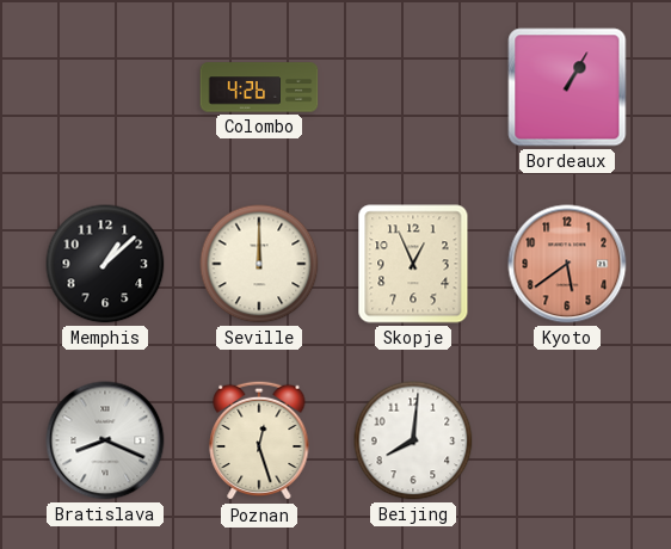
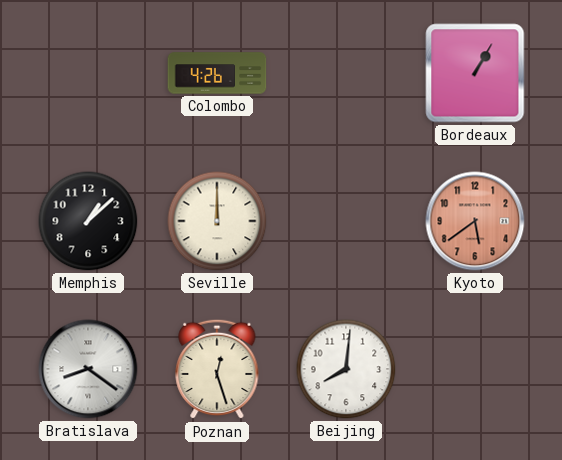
Skopje: 12:56 -> none
Bratislava: 8:19 -> 8:21
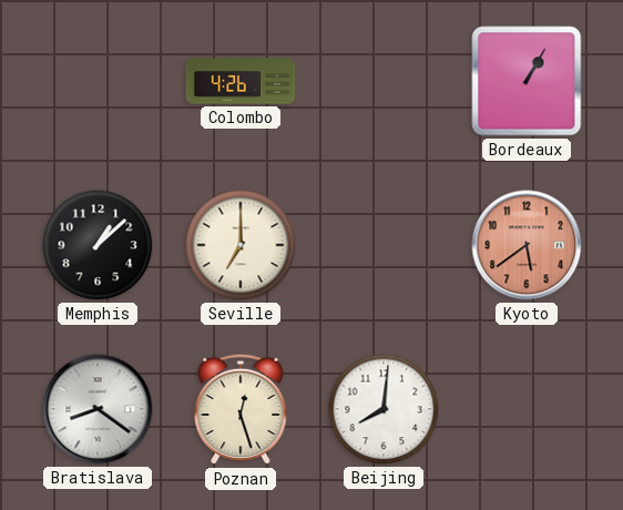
Seville: 12:00 -> 7:00
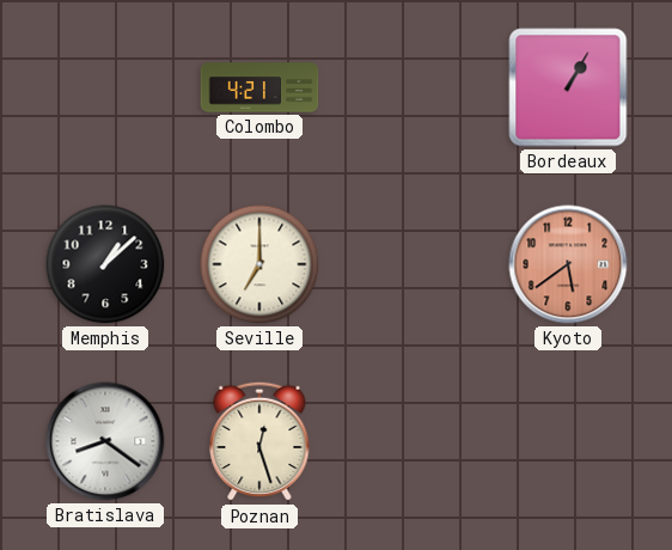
Colombo: 4:26 -> 4:21
Beijing: 8:01 -> none
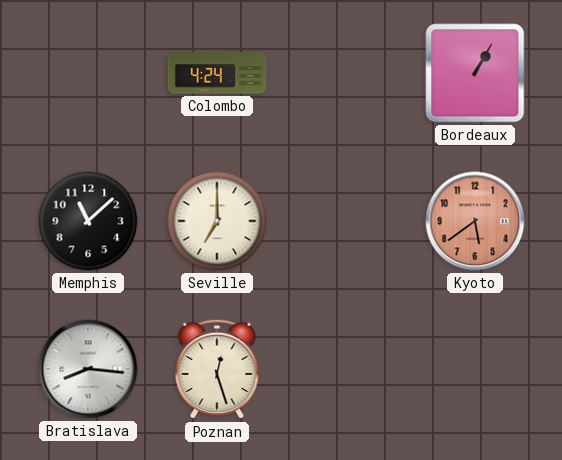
Colombo: 4:21 -> 4:24
Memphis: 1:08 -> 11:08
Bratislava: 8:21 -> 8:16
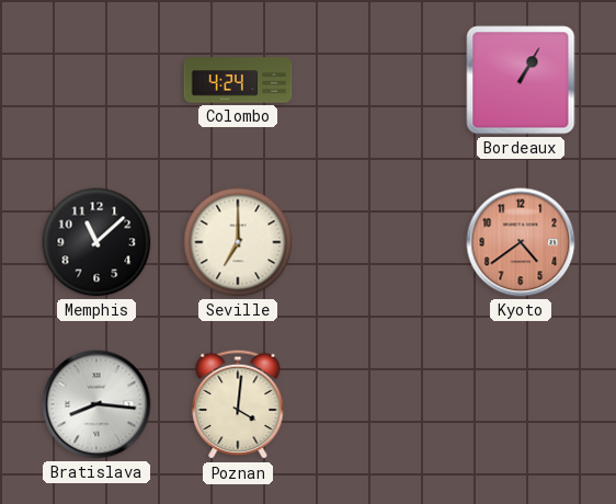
Kyoto: 5:39 -> 4:39
Poznan: 12:27 -> 4:01
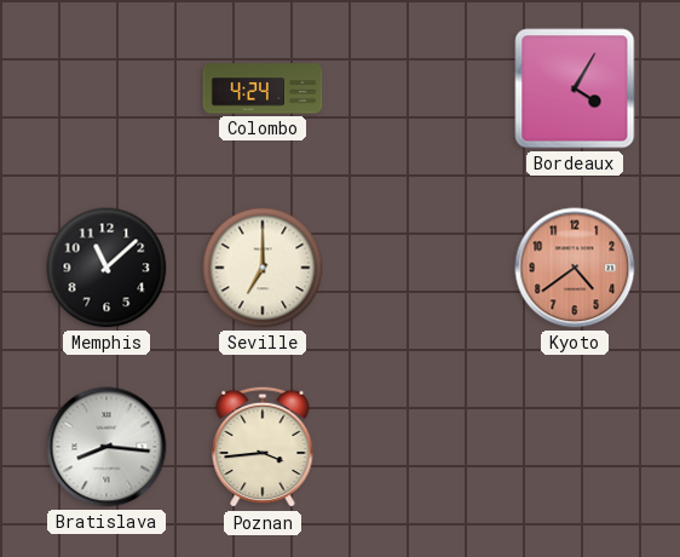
Bordeaux: 1:05 -> 4:05
Poznan: 4:01 -> 3:44
